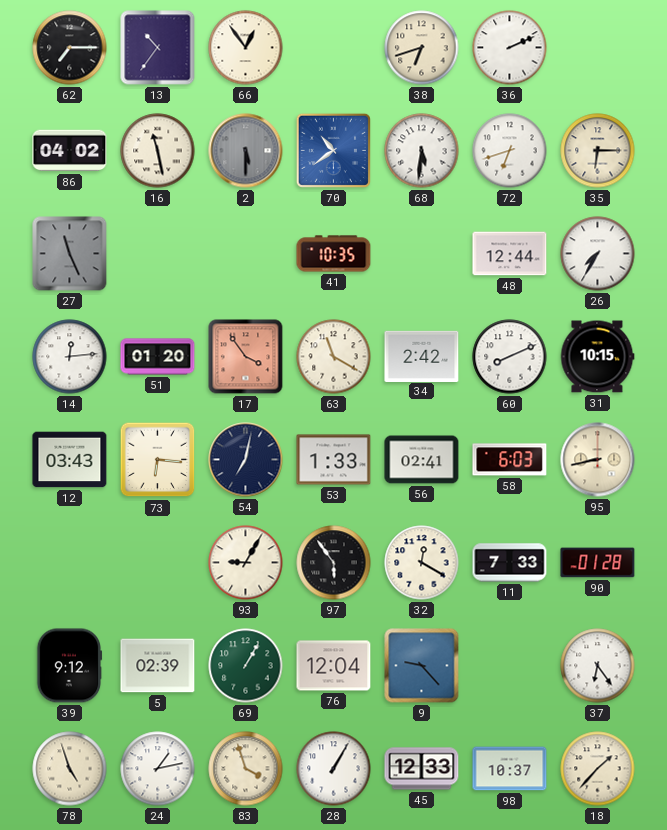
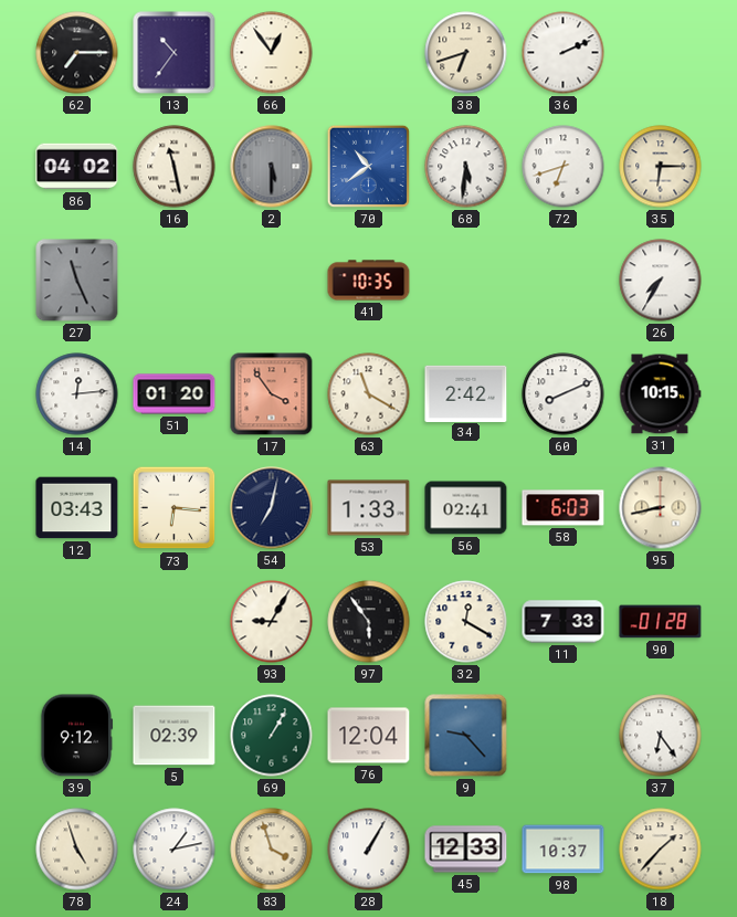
48: 12:44 -> none
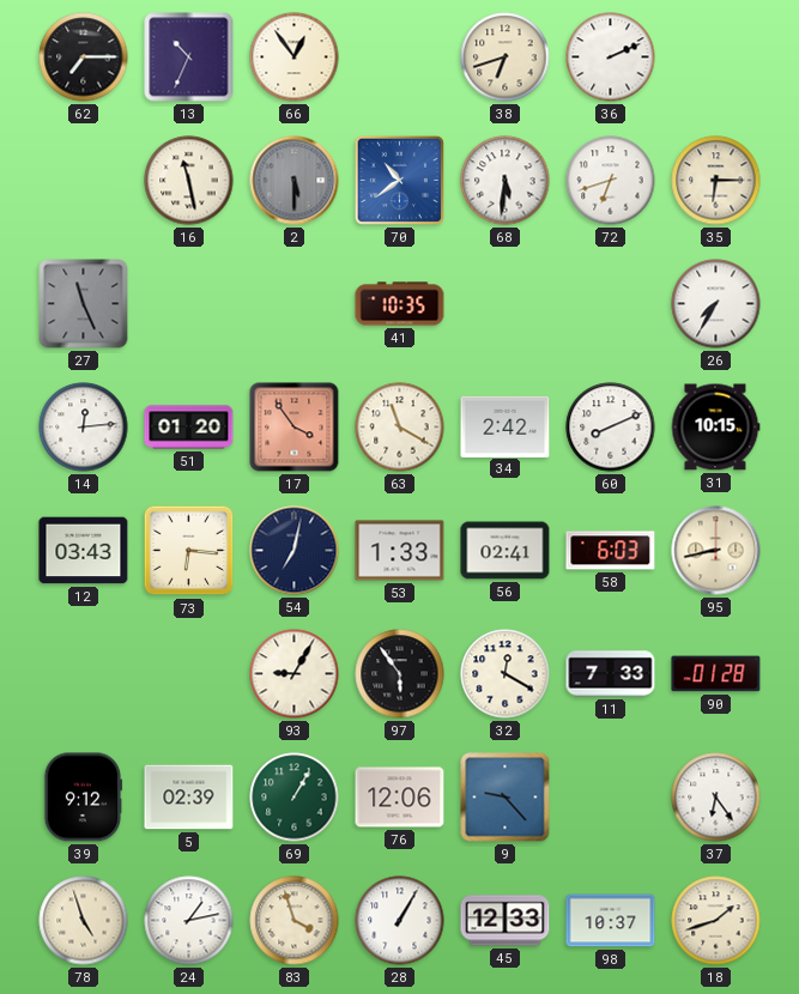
13: 10:36 -> 10:34
86: 04:02 -> none
76: 12:04 -> 12:06
18: 1:37 -> 1:42
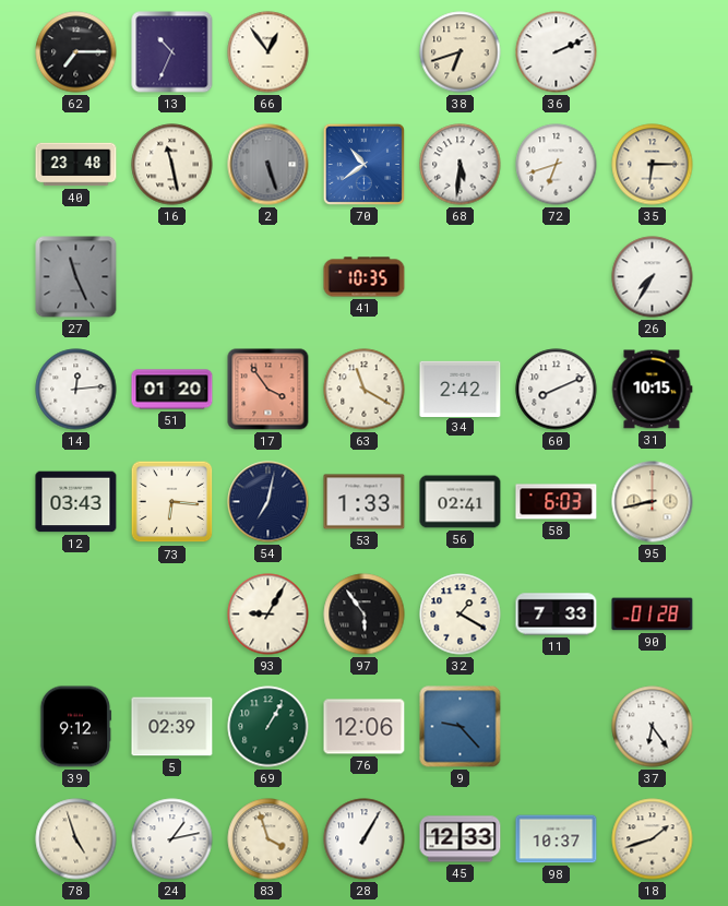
40: none -> 23:48
2: 5:30 -> 5:27
32: 12:20 -> 1:20
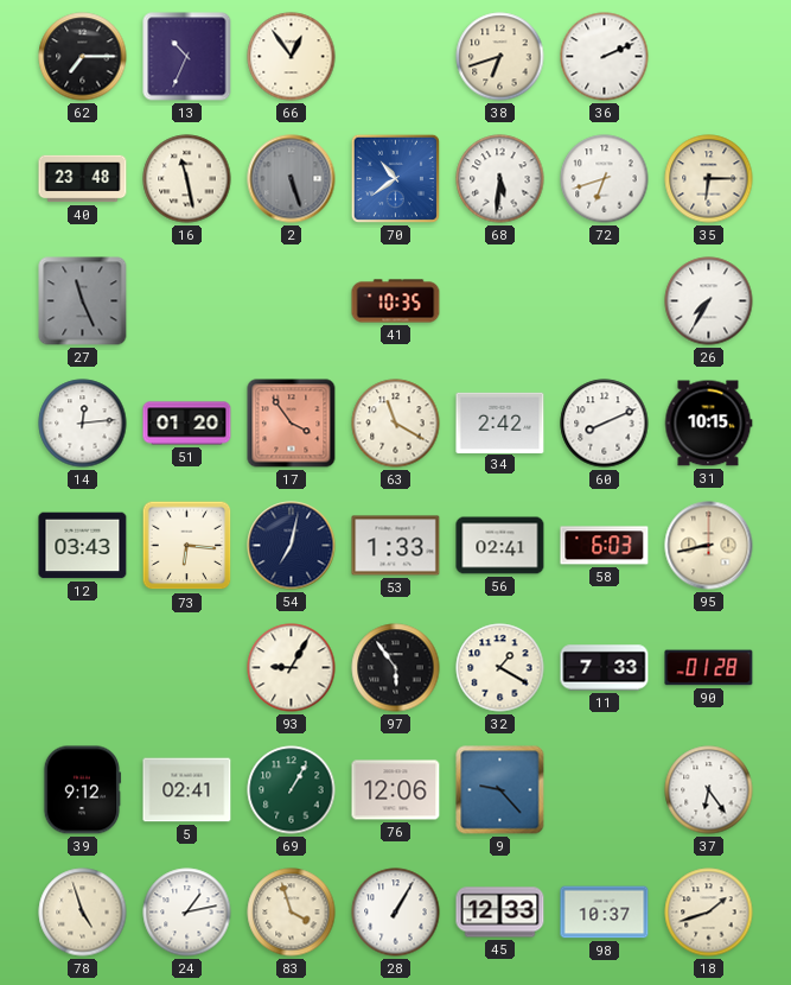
5: 02:39 -> 02:41
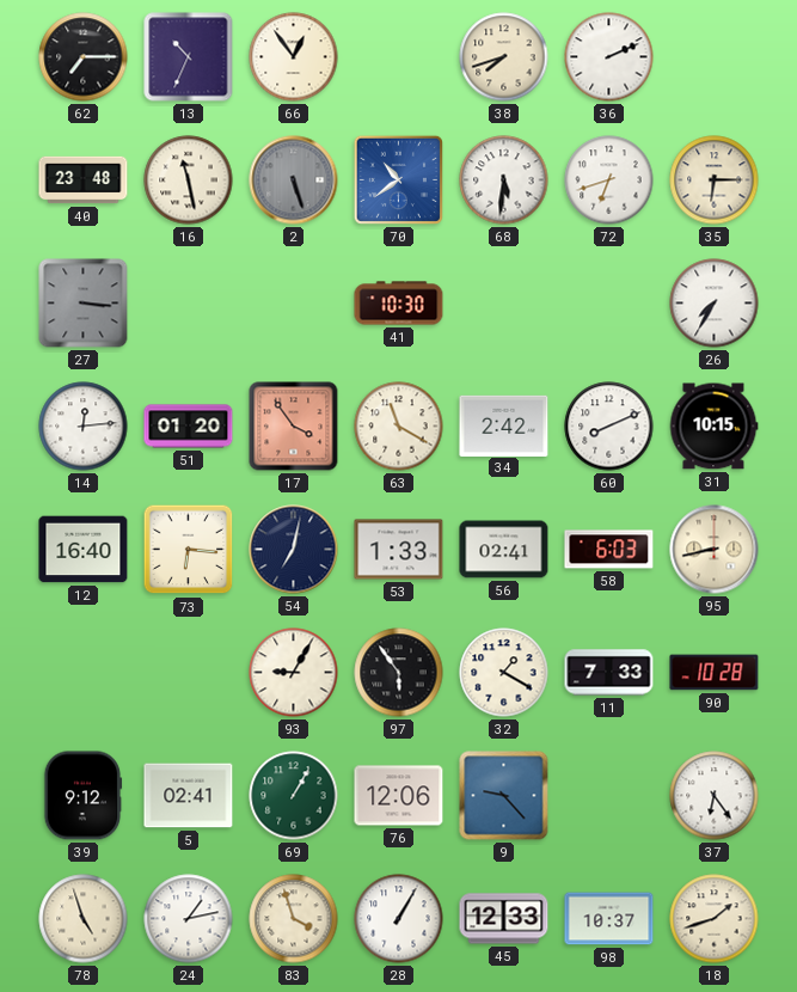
38: 6:42 -> 7:42
27: 11:26 -> 3:16
41: 10:35 -> 10:30
12: 03:43 -> 16:40
90: 01:28 -> 10:28
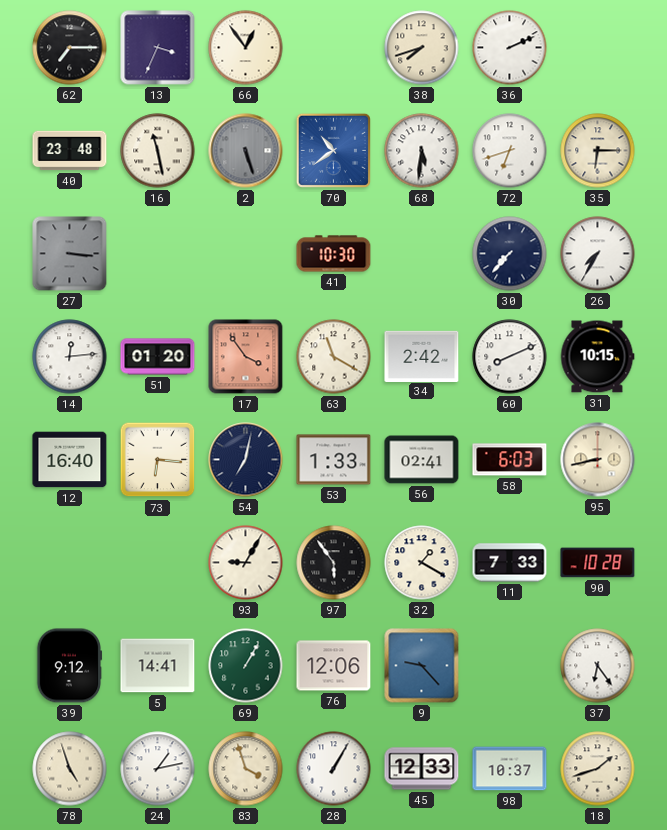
13: 10:34 -> 3:34
30: none -> 7:37
5: 02:41 -> 14:41
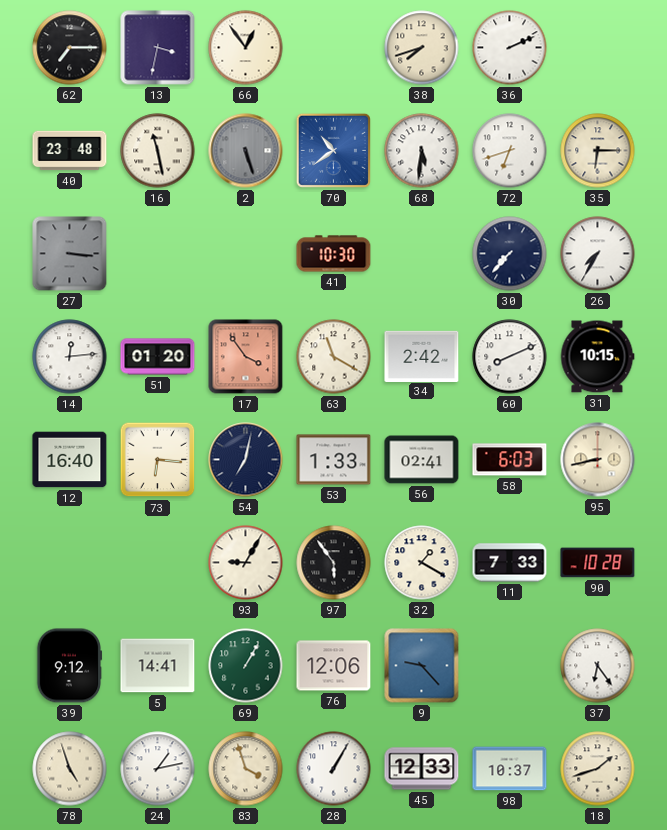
13: 3:34 -> 3:32
